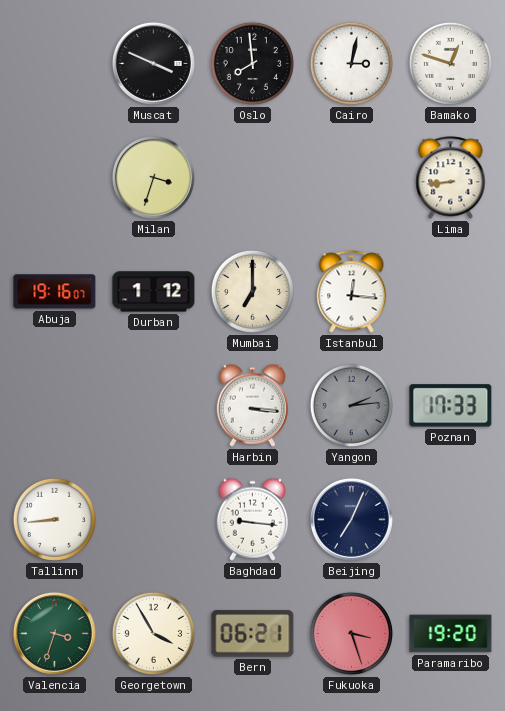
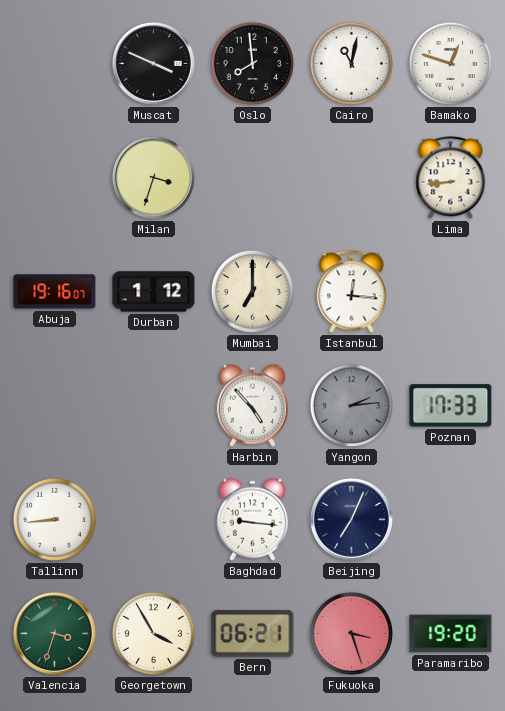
Cairo: 3:02 -> 11:02
Harbin: 3:16 -> 4:53
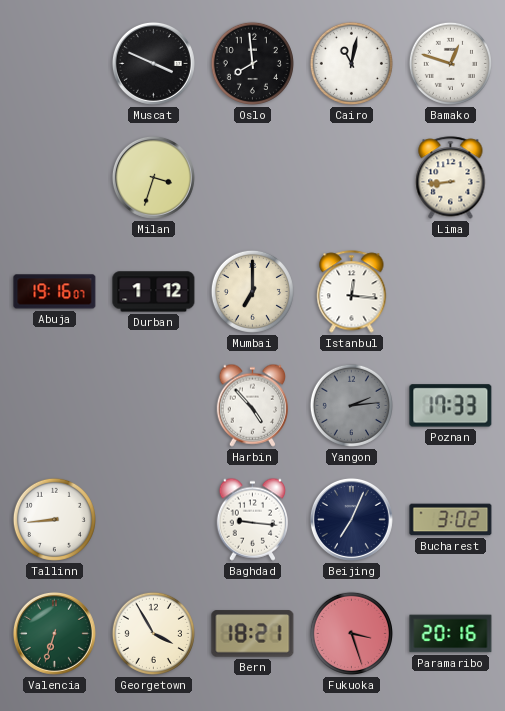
Bucharest: none -> 3:02
Valencia: 3:33 -> 6:33
Bern: 06:21 -> 18:21
Paramaribo: 19:20 -> 20:16
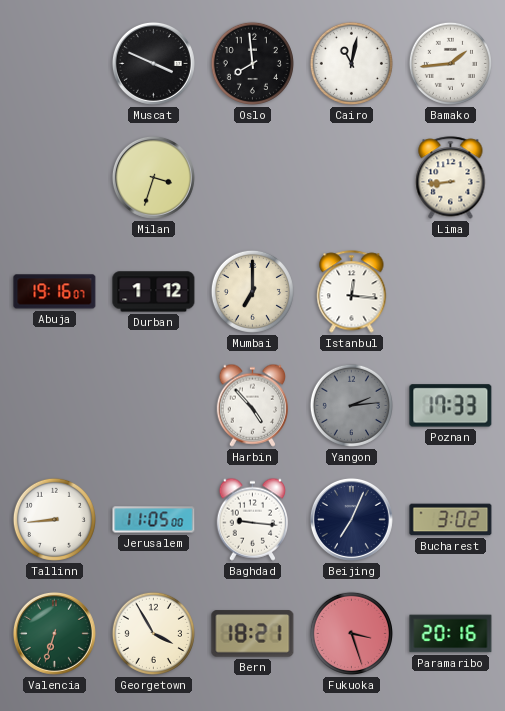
Bamako: 12:48 -> 1:44
Jerusalem: none -> 11:05
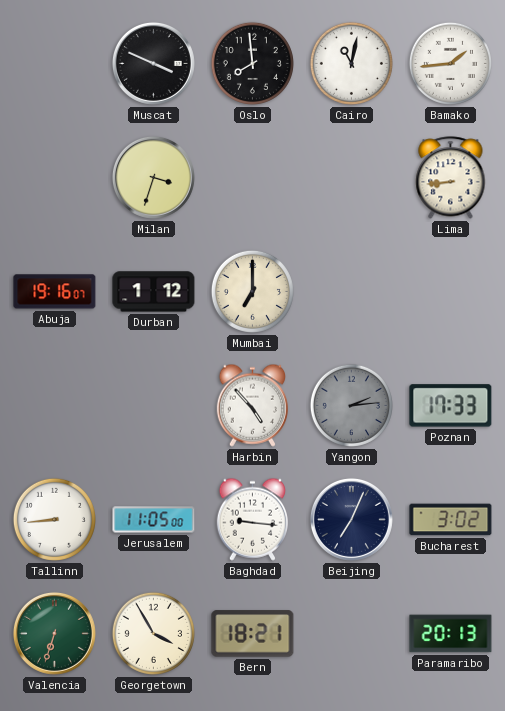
Istanbul: 12:16 -> none
Fukuoka: 3:27 -> none
Paramaribo: 20:16 -> 20:13
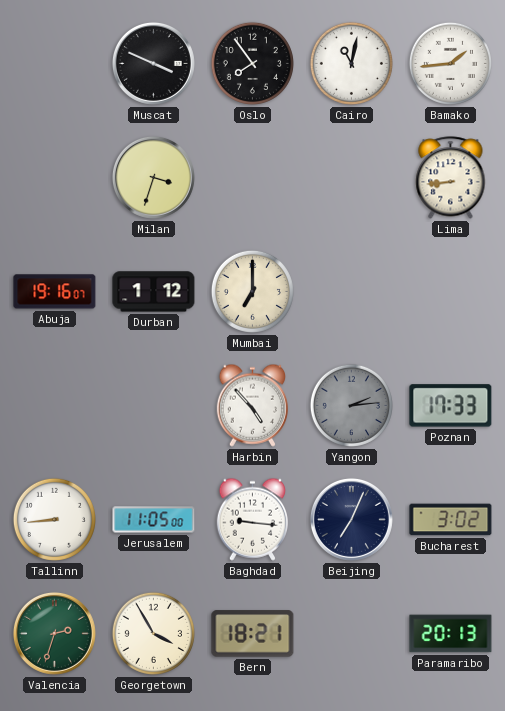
Oslo: 7:59 -> 7:54
Valencia: 6:33 -> 2:33
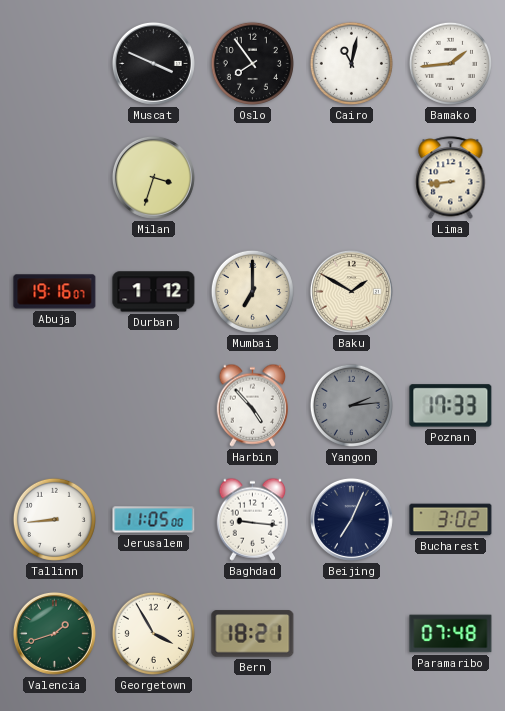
Baku: none -> 1:50
Valencia: 2:33 -> 1:42
Paramaribo: 20:13 -> 07:48
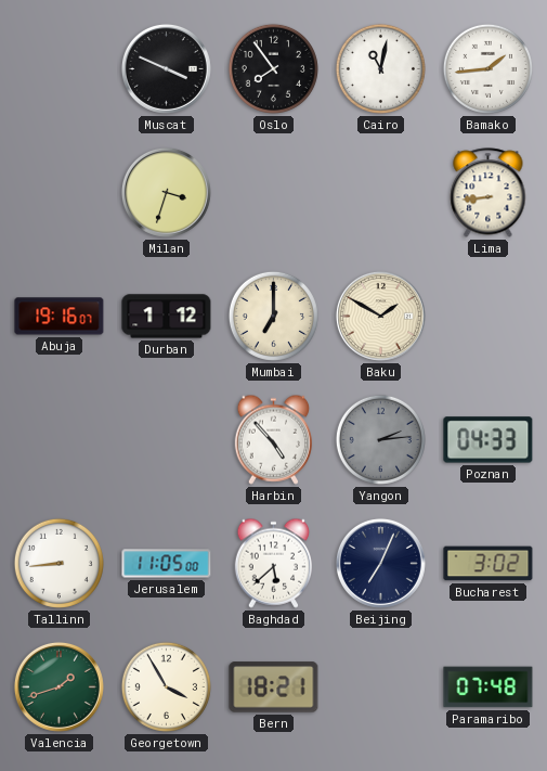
Poznan: 17:33 -> 04:33
Baghdad: 9:16 -> 5:38
